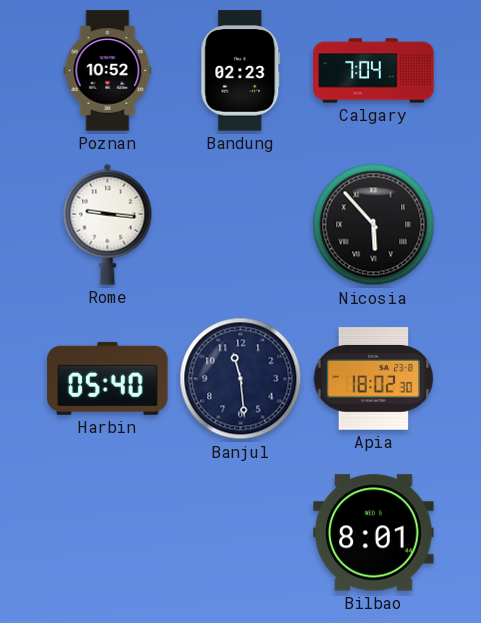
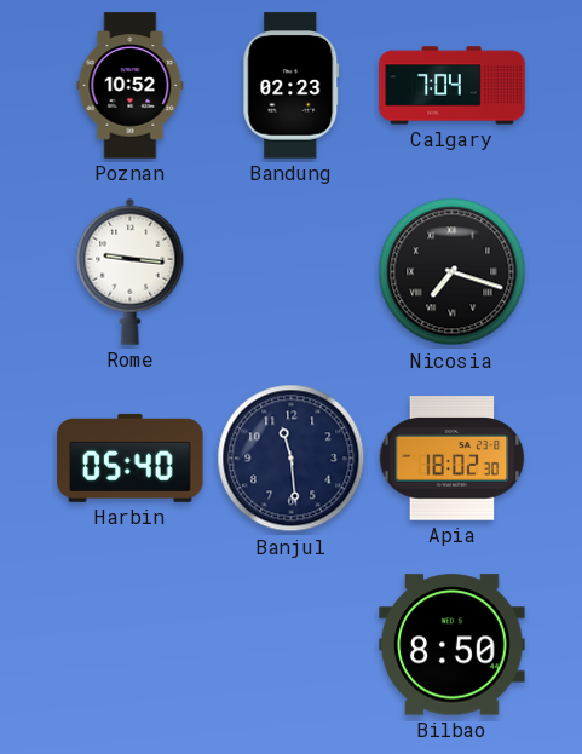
Nicosia: 5:53 -> 7:18
Bilbao: 8:01 -> 8:50
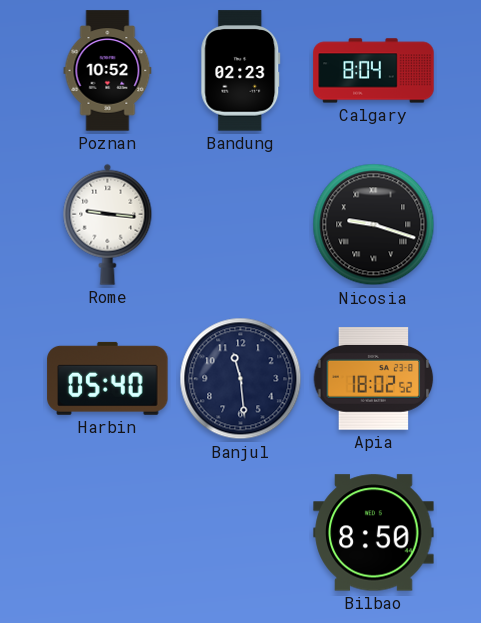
Calgary: 7:04 -> 8:04
Nicosia: 7:18 -> 9:18
Apia: 18:02:30 -> 18:02:52
